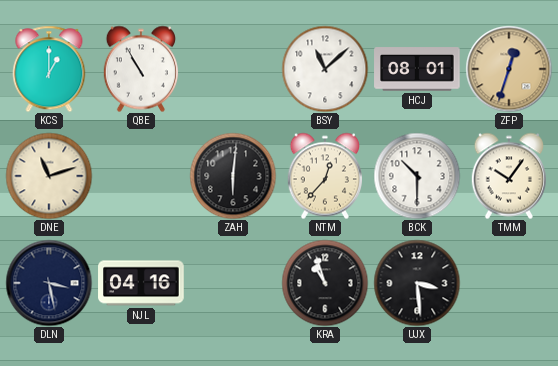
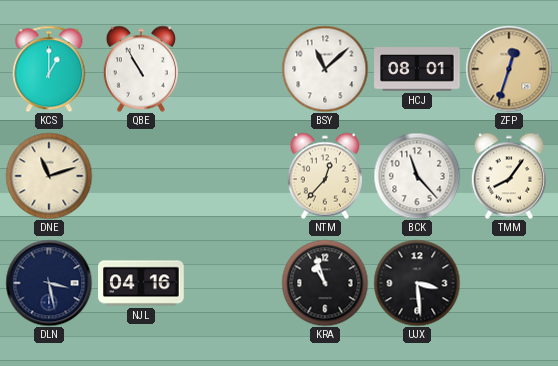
ZAH: 6:01 -> none
BCK: 10:30 -> 11:23
TMM: 10:06 -> 8:06
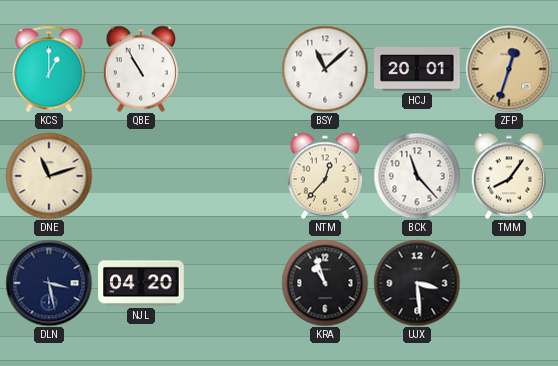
HCJ: 08:01 -> 20:01
NJL: 04:16 -> 04:20
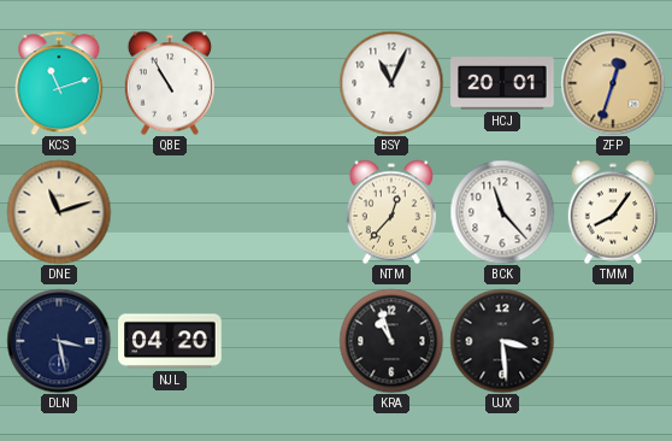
KCS: 1:00 -> 11:12
BSY: 11:08 -> 11:04
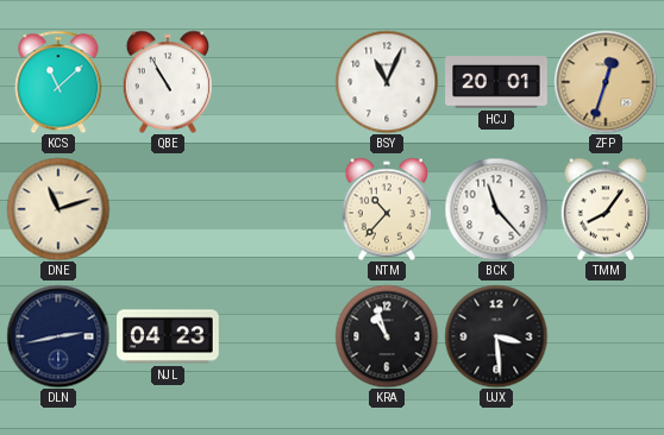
KCS: 11:12 -> 11:08
NTM: 12:37 -> 10:37
DLN: 3:28 -> 2:43
NJL: 04:20 -> 04:23
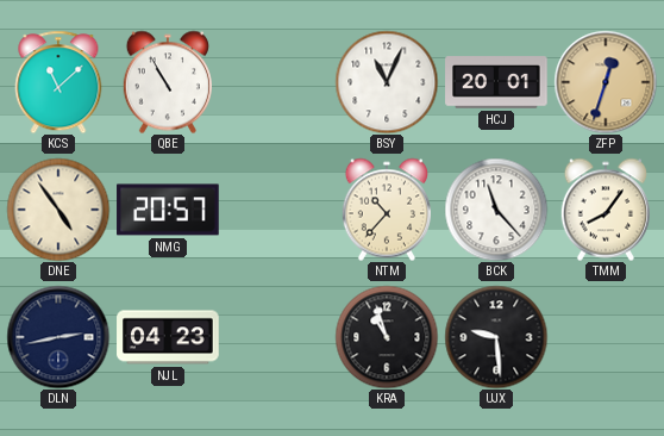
DNE: 11:12 -> 4:54
NMG: none -> 20:57
UJX: 3:29 -> 9:29
